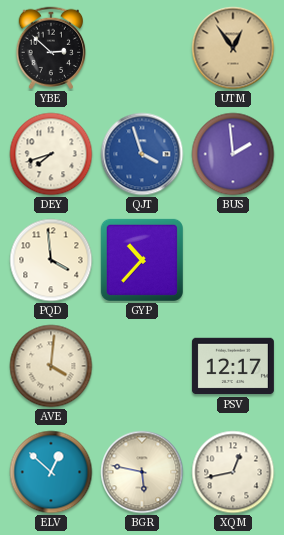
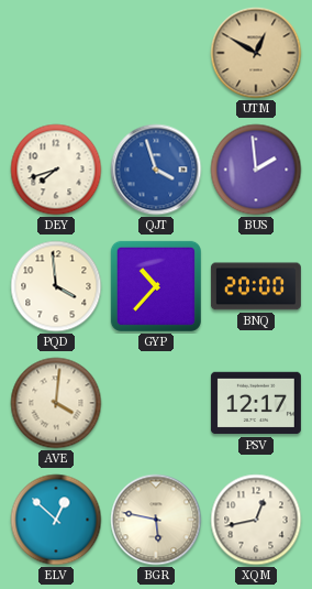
YBE: 2:52 -> none
UTM: 12:54 -> 12:50
BNQ: none -> 20:00
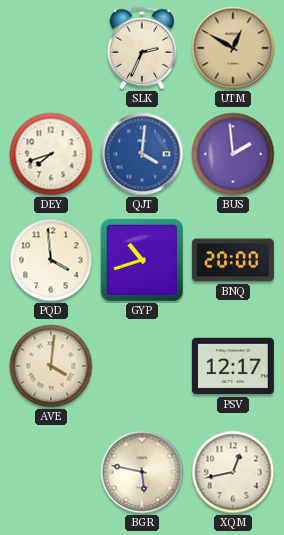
SLK: none -> 2:34
QJT: 3:57 -> 4:01
GYP: 10:37 -> 10:42
ELV: 12:52 -> none
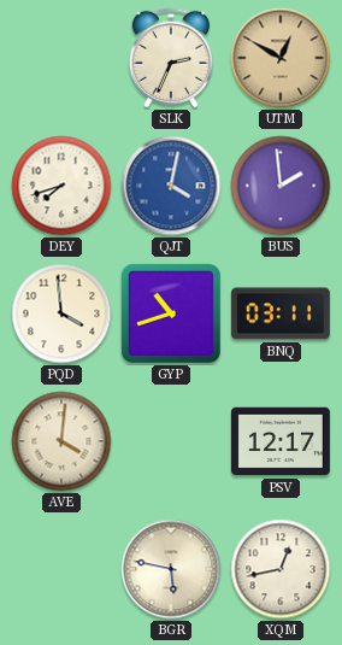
QJT: 4:01 -> 4:02
BNQ: 20:00 -> 03:11
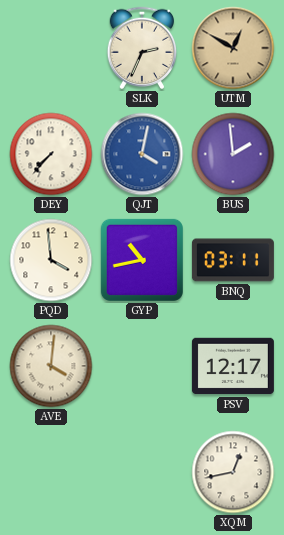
DEY: 7:42 -> 7:37
GYP: 10:42 -> 10:43
BGR: 5:47 -> none
